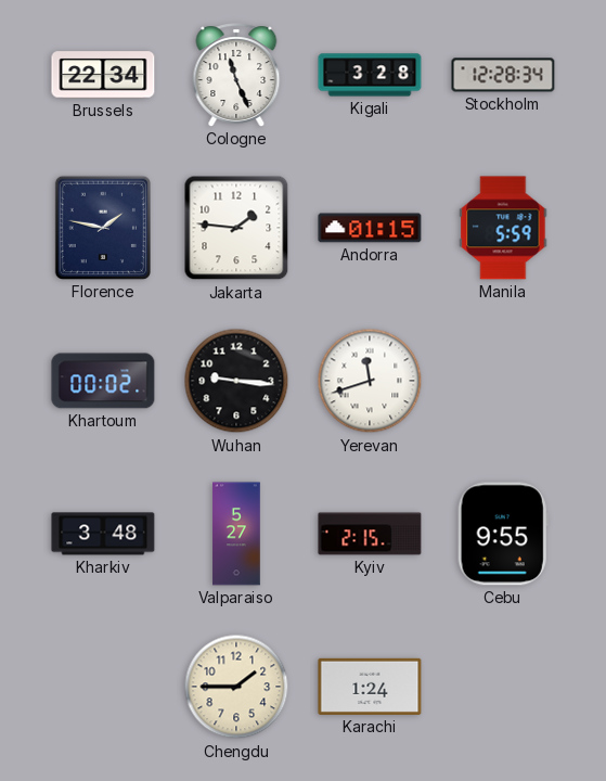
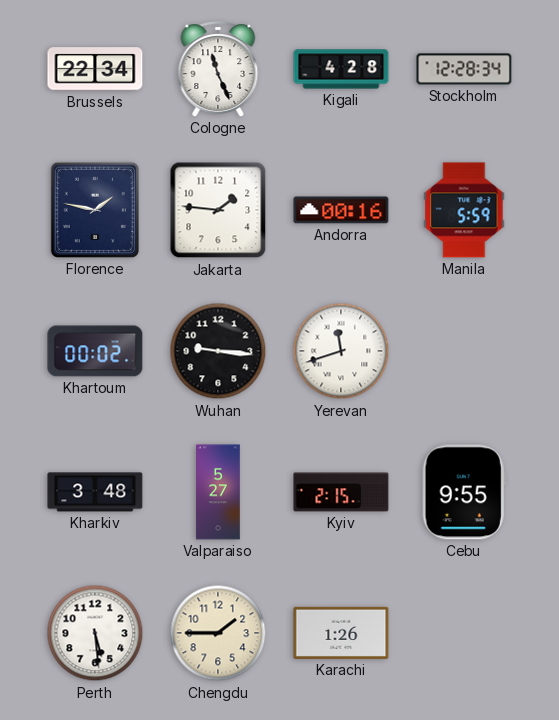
Kigali: 3:28 -> 4:28
Andorra: 01:15 -> 00:16
Perth: none -> 5:29
Karachi: 1:24 -> 1:26
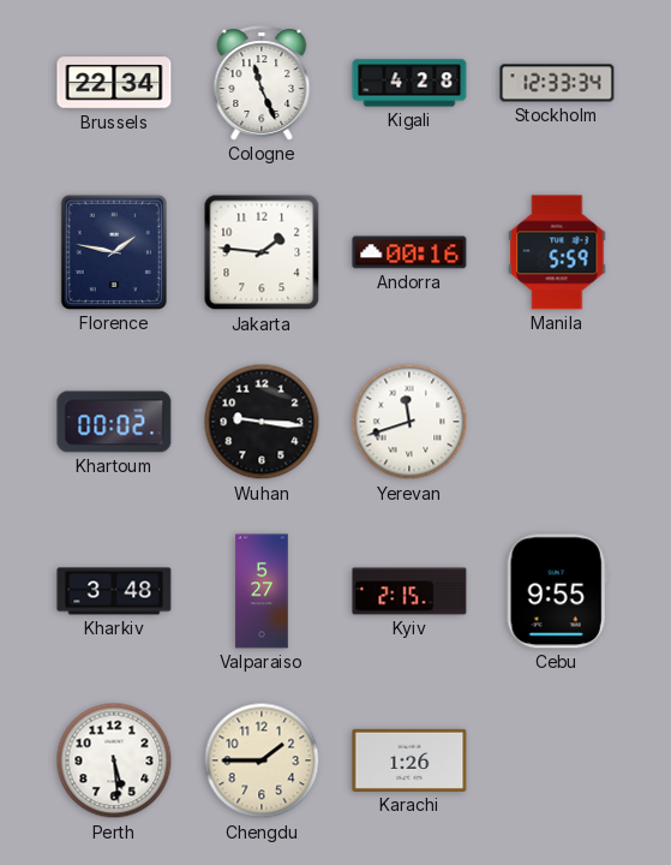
Stockholm: 12:28 -> 12:33
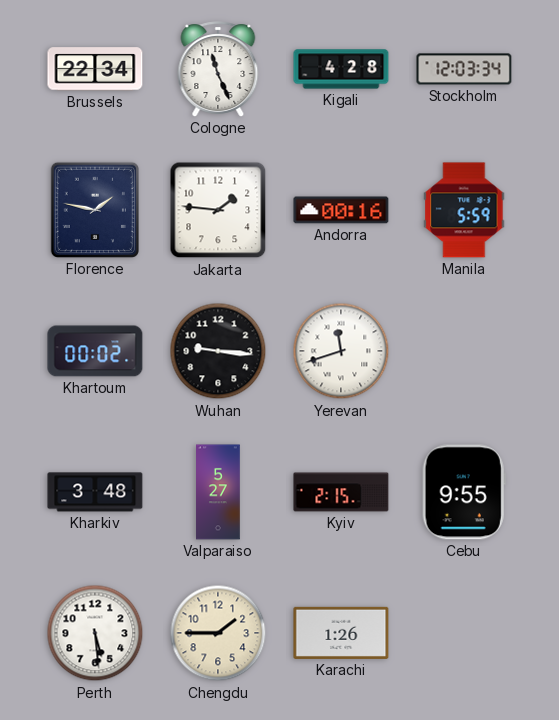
Stockholm: 12:33 -> 12:03
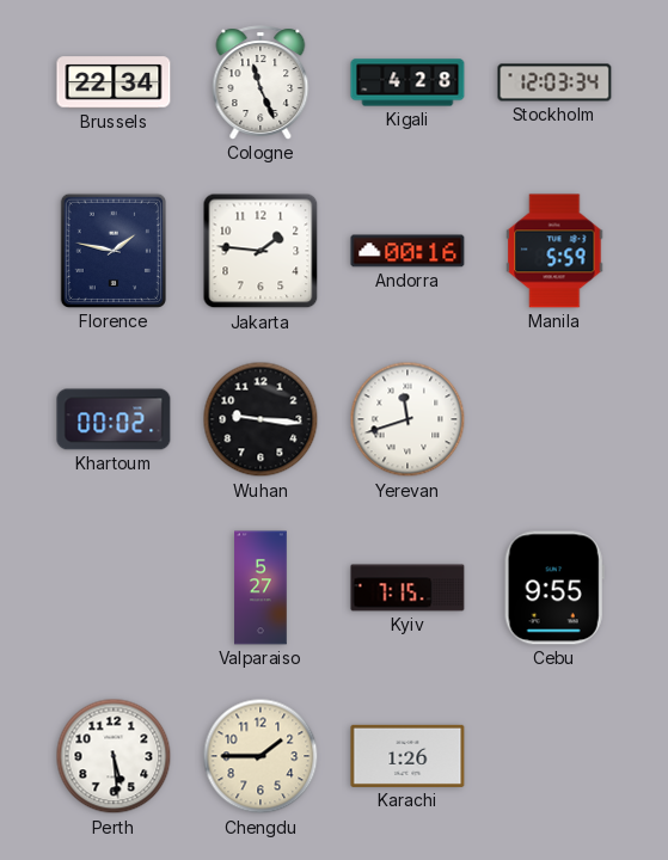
Kharkiv: 3:48 -> none
Kyiv: 2:15 -> 7:15
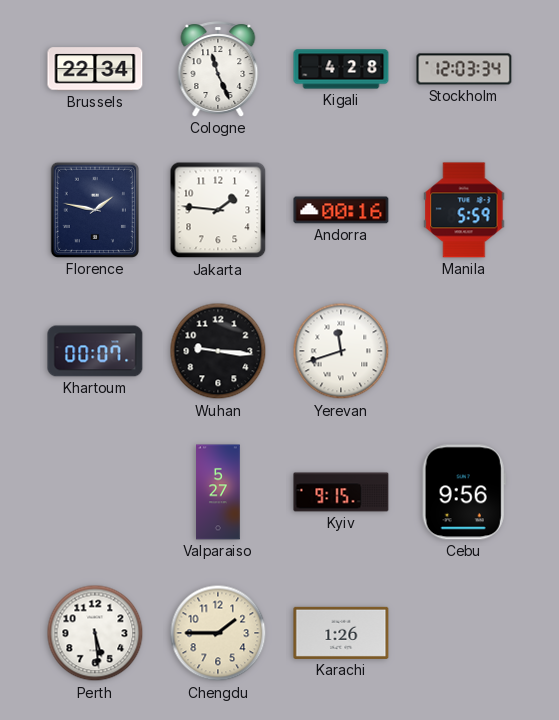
Khartoum: 00:02 -> 00:07
Kyiv: 7:15 -> 9:15
Cebu: 9:55 -> 9:56
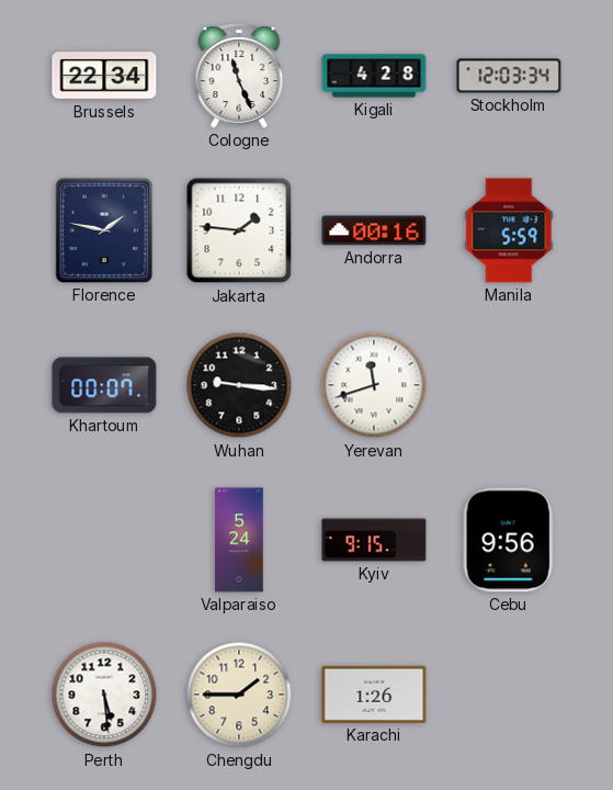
Valparaiso: 5:27 -> 5:24
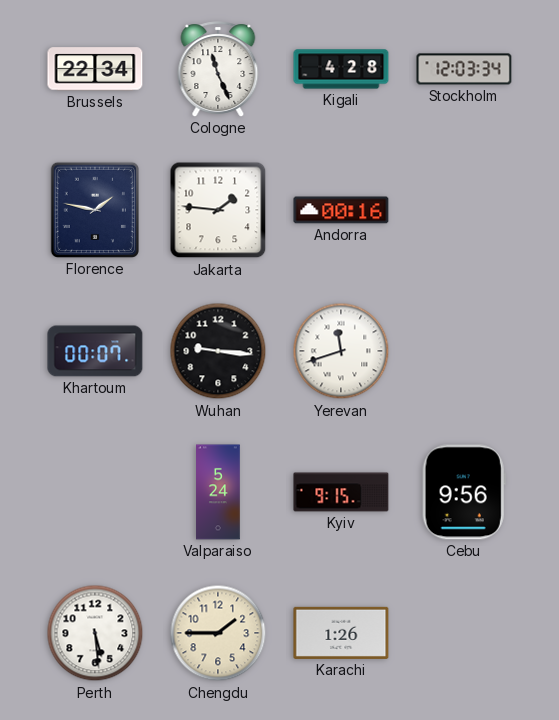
Manila: 5:59 -> none
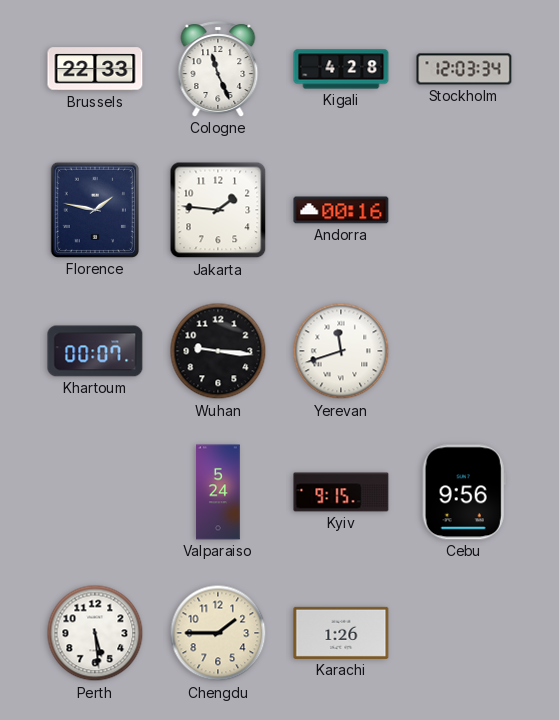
Brussels: 22:34 -> 22:33
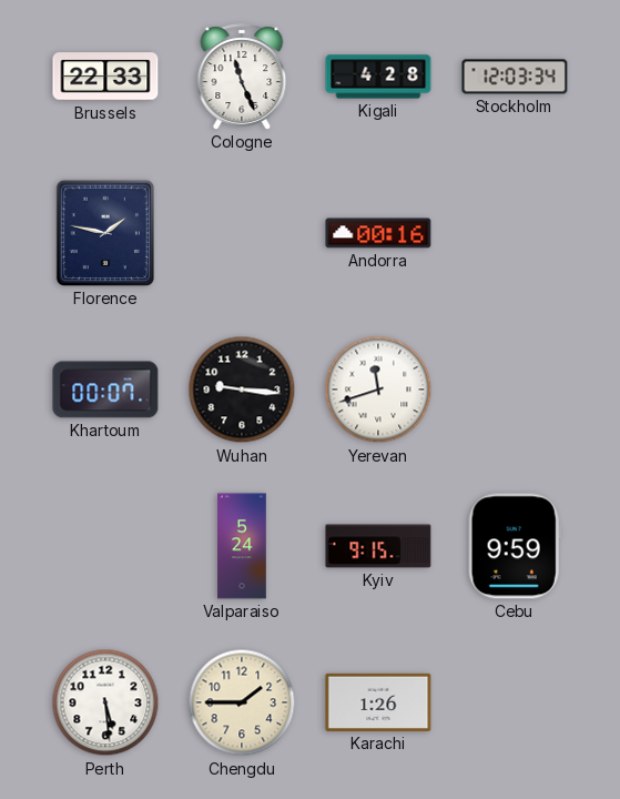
Jakarta: 1:46 -> none
Cebu: 9:56 -> 9:59
